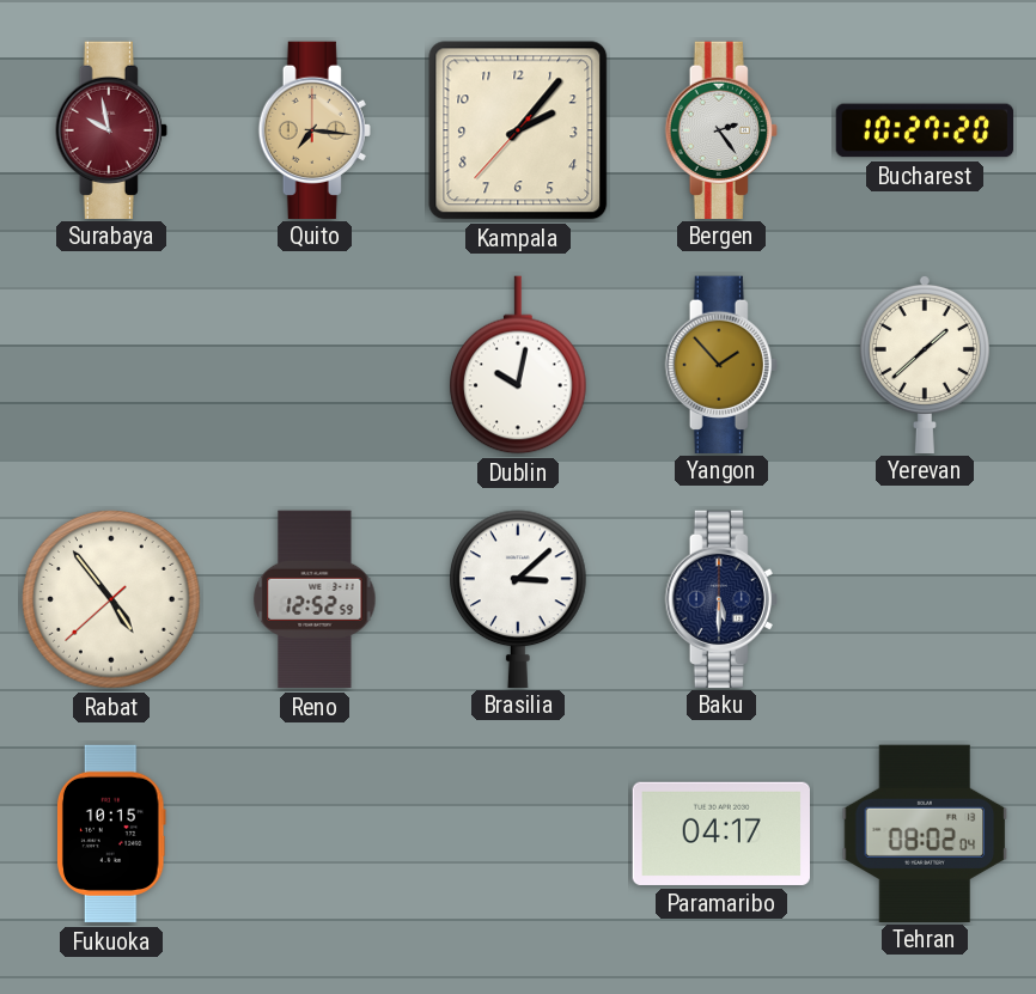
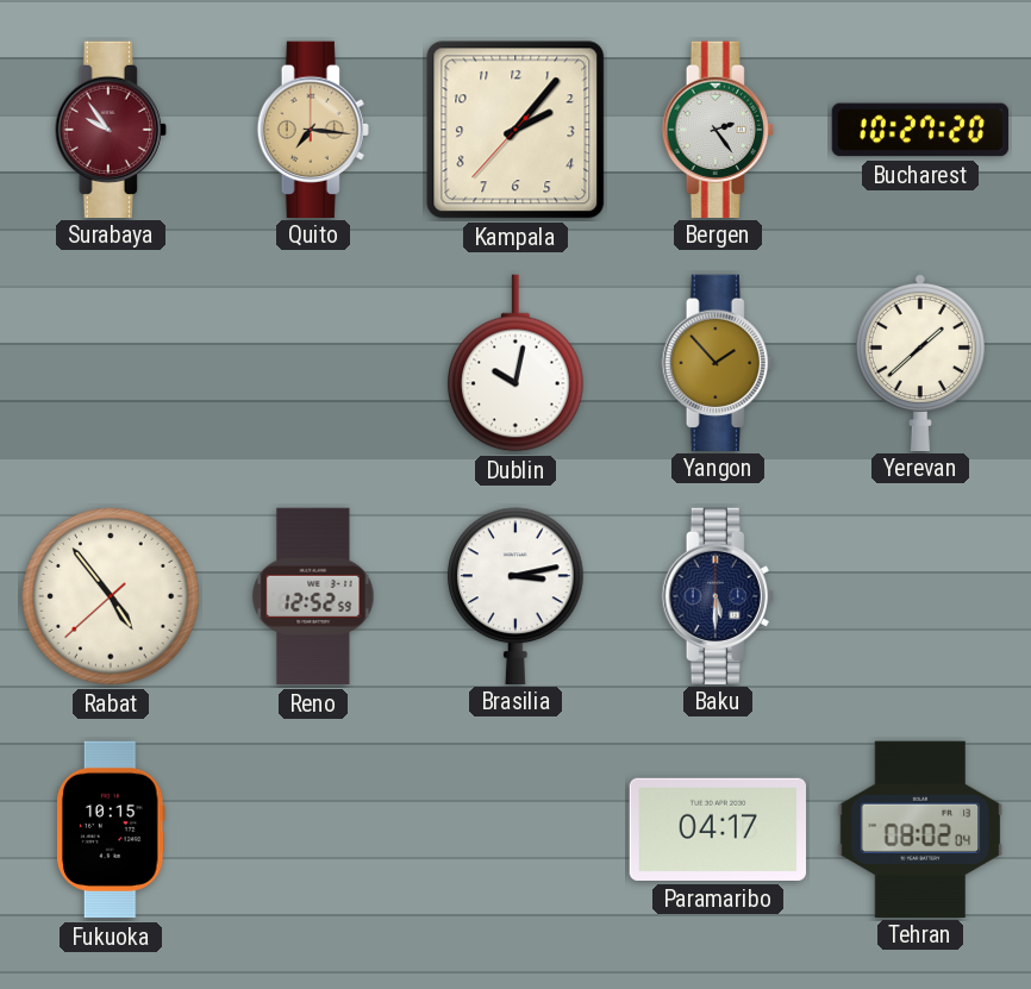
Surabaya: 9:58 -> 9:54
Brasilia: 3:08 -> 3:13
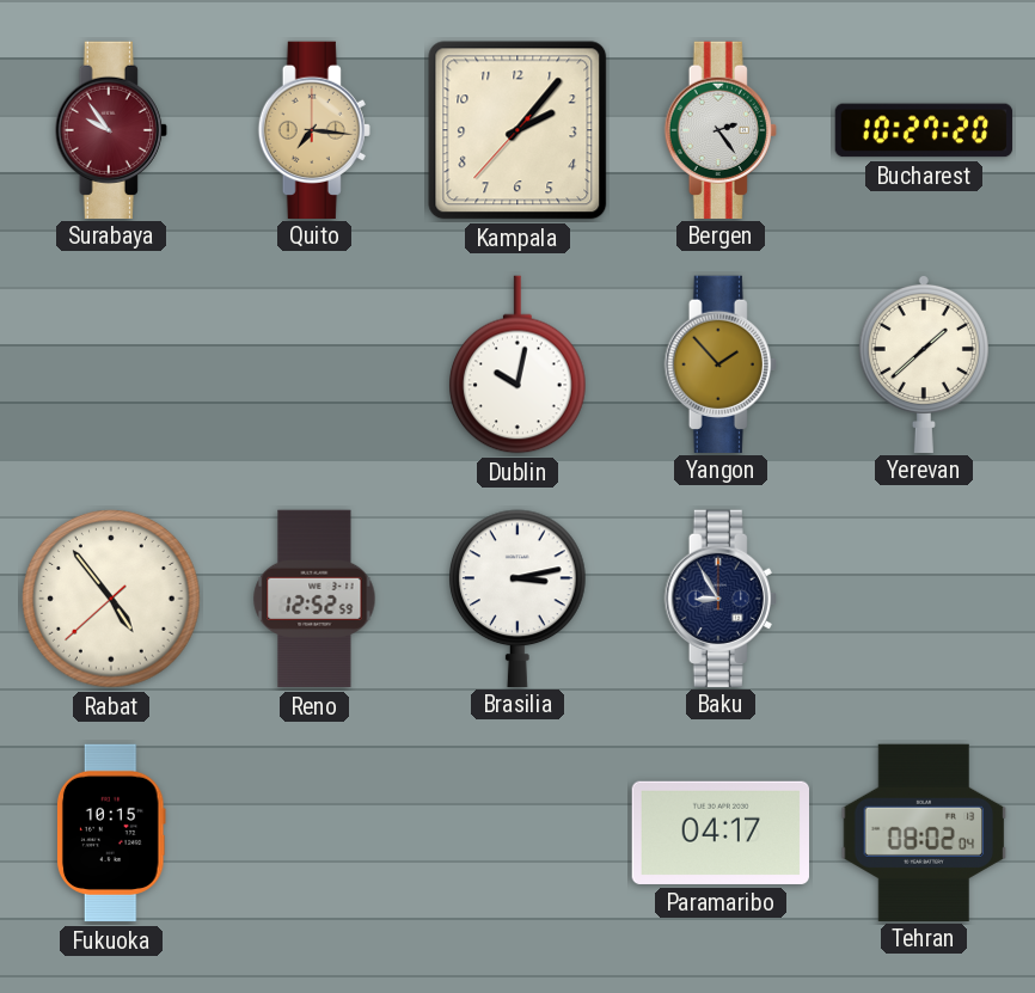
Baku: 5:30 -> 8:55
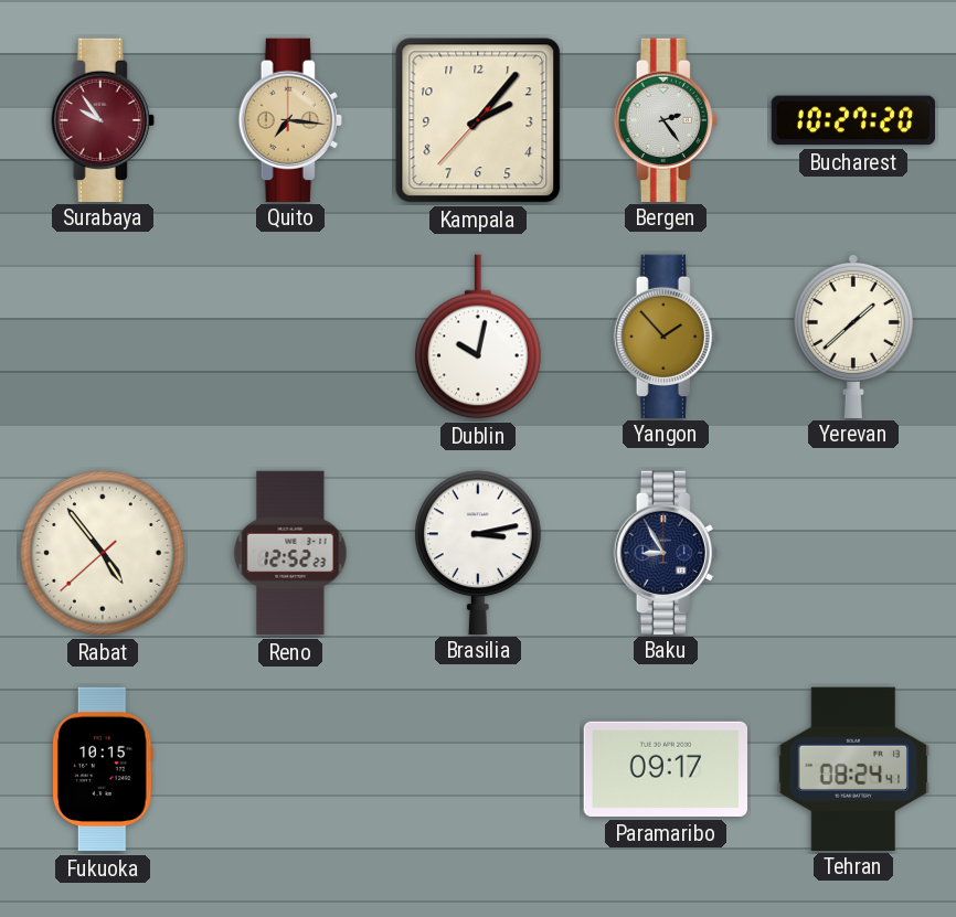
Reno: 12:52:59 -> 12:52:23
Paramaribo: 04:17 -> 09:17
Tehran: 08:02 -> 08:24
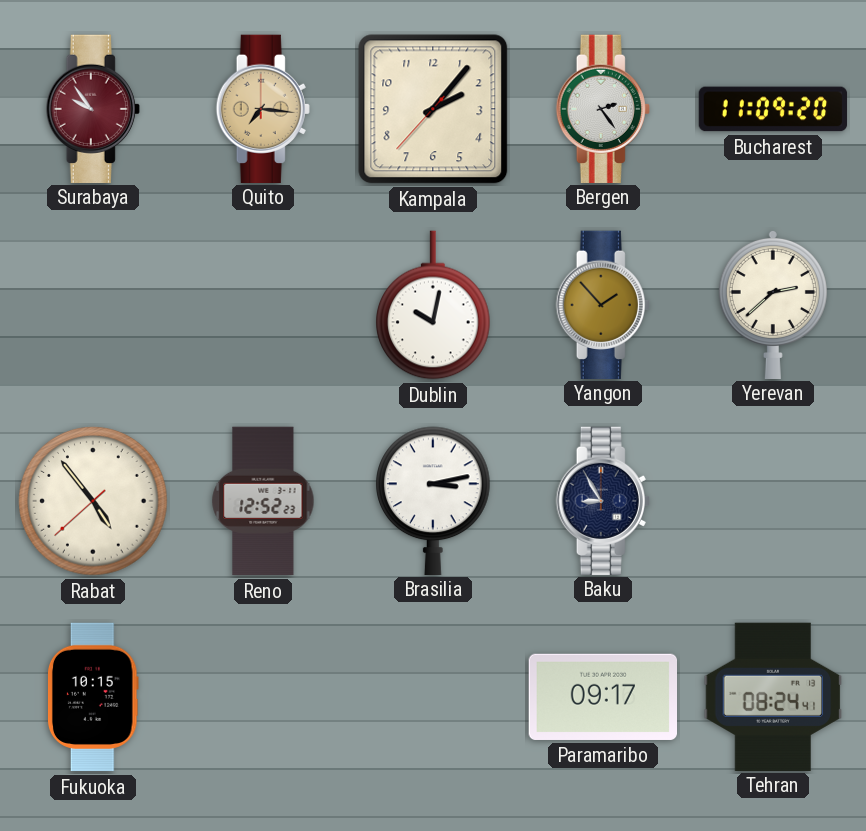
Bucharest: 10:27 -> 11:09
Yerevan: 1:38 -> 2:38
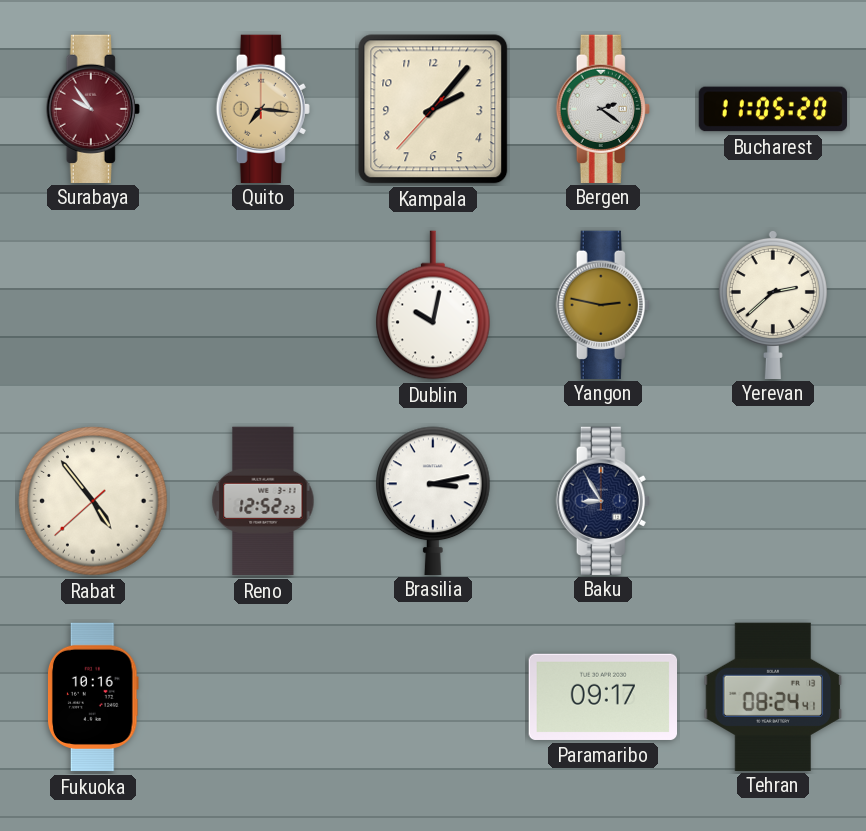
Bergen: 2:24 -> 2:21
Bucharest: 11:09 -> 11:05
Yangon: 1:53 -> 2:47
Fukuoka: 10:15 -> 10:16
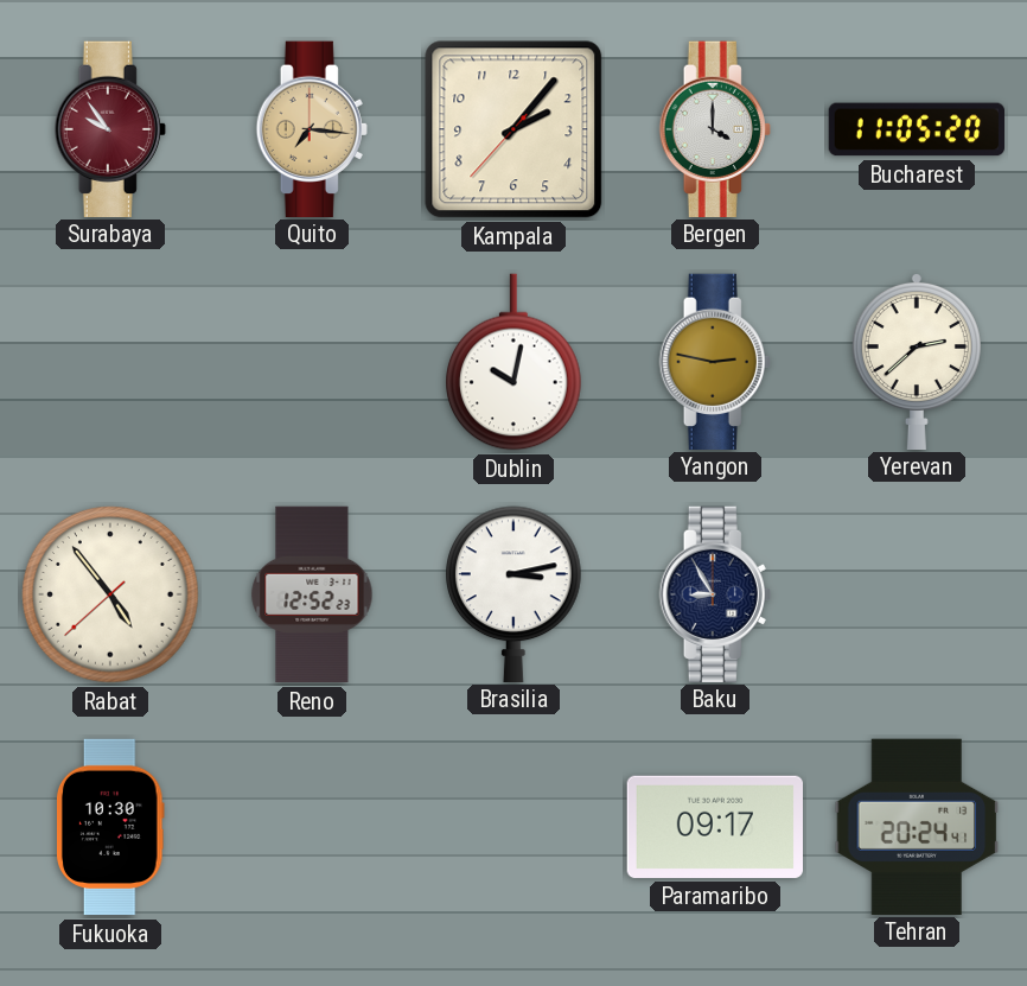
Bergen: 2:21 -> 4:00
Fukuoka: 10:16 -> 10:30
Tehran: 08:24 -> 20:24
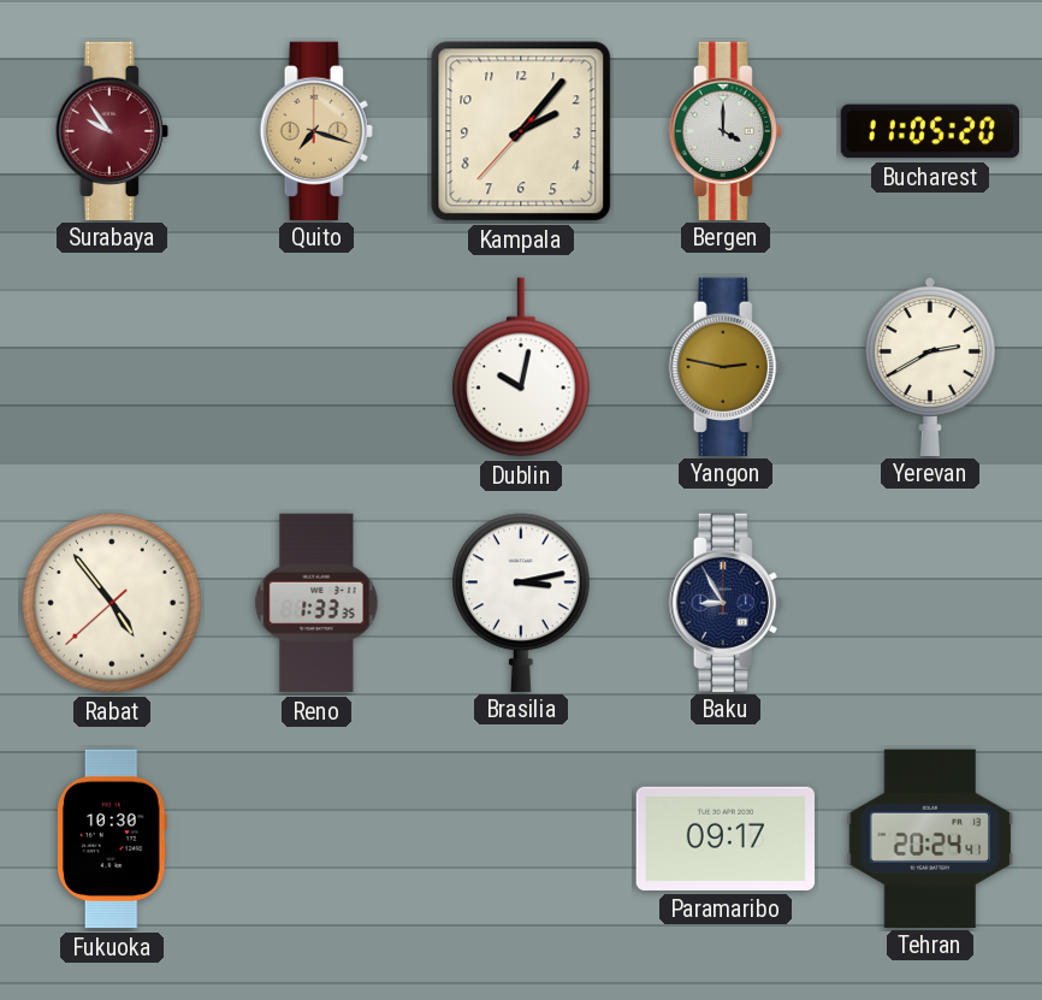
Quito: 7:16 -> 7:18
Yerevan: 2:38 -> 2:40
Reno: 12:52 -> 1:33
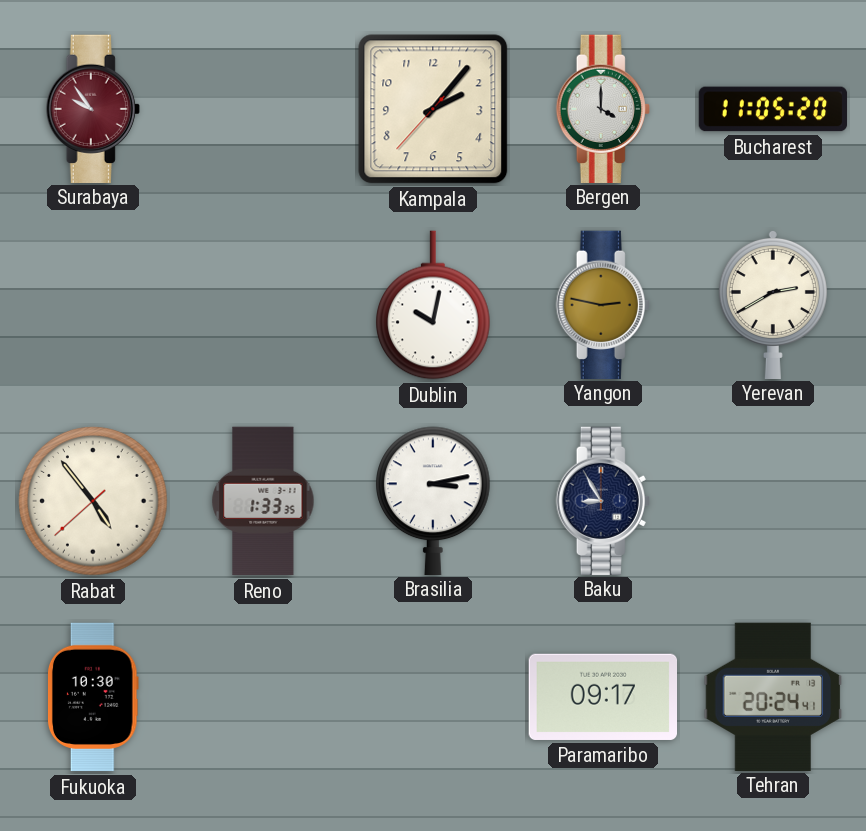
Quito: 7:18 -> none
